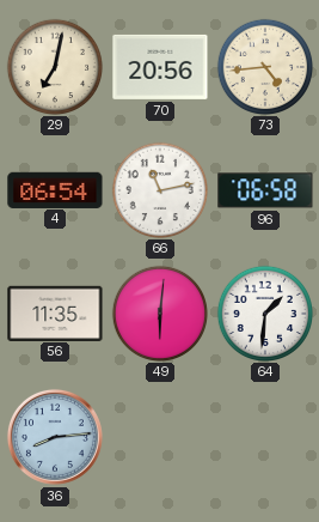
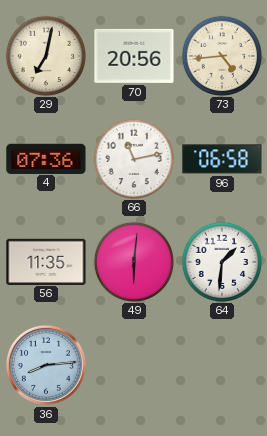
4: 06:54 -> 07:36
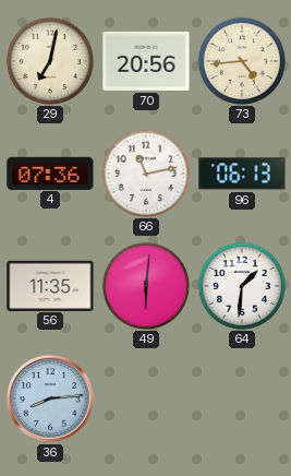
96: 06:58 -> 06:13
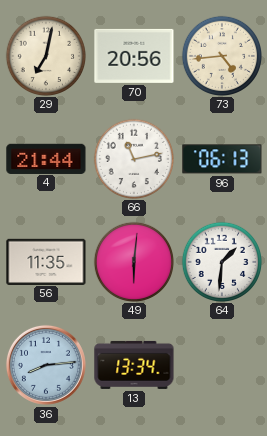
4: 07:36 -> 21:44
13: none -> 13:34
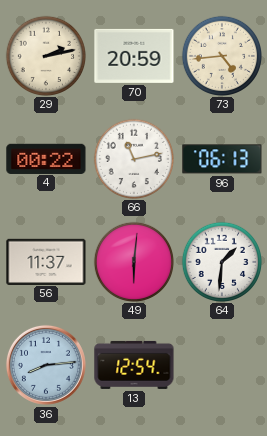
29: 7:02 -> 2:13
70: 20:56 -> 20:59
4: 21:44 -> 00:22
56: 11:35 -> 11:37
13: 13:34 -> 12:54
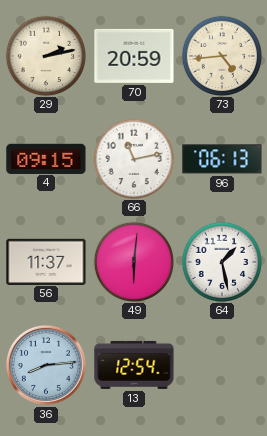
4: 00:22 -> 09:15
64: 1:31 -> 1:28
